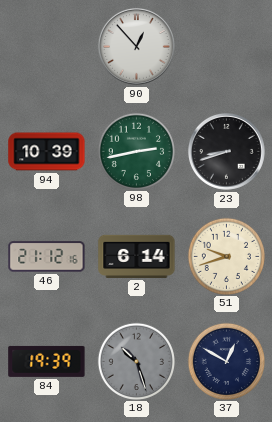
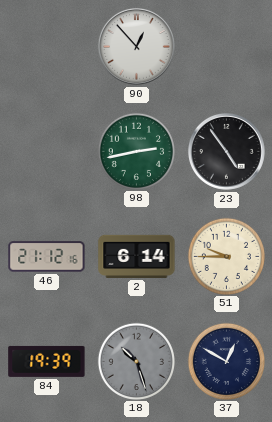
94: 10:39 -> none
23: 8:42 -> 4:54
51: 9:42 -> 9:45
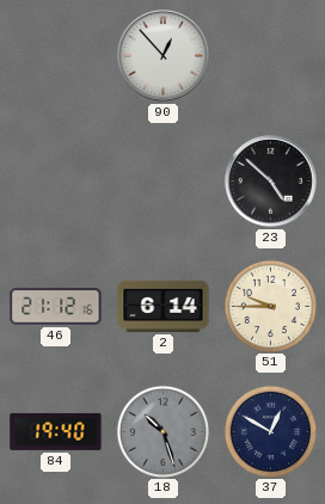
98: 2:43 -> none
23: 4:54 -> 4:52
84: 19:39 -> 19:40
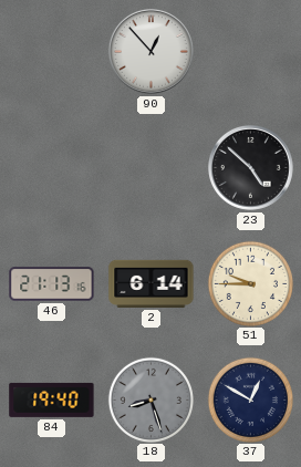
46: 21:12 -> 21:13
18: 10:27 -> 8:27
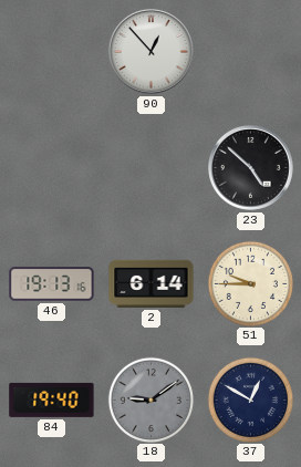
46: 21:13 -> 19:13
18: 8:27 -> 9:09
